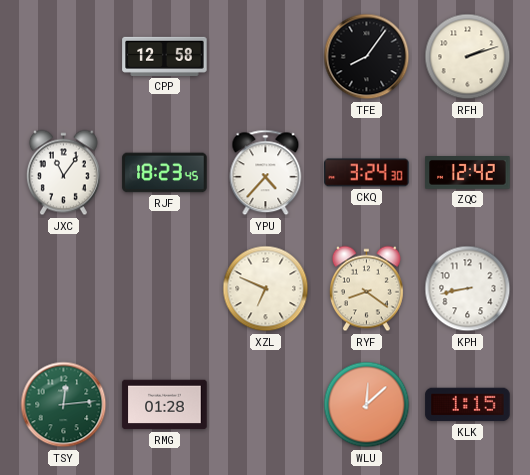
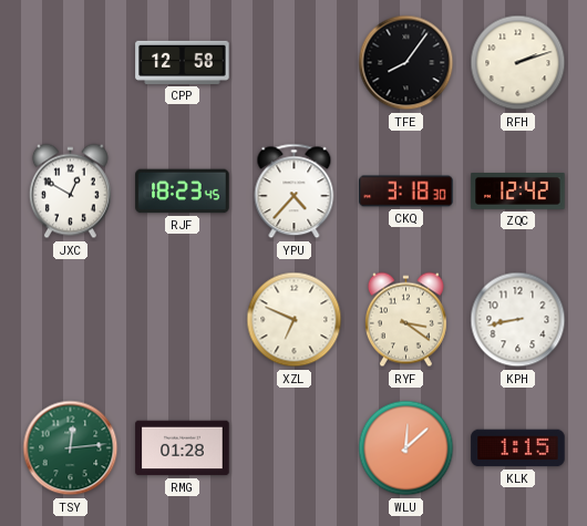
JXC: 11:06 -> 12:50
CKQ: 3:24 -> 3:18
RYF: 8:21 -> 3:21
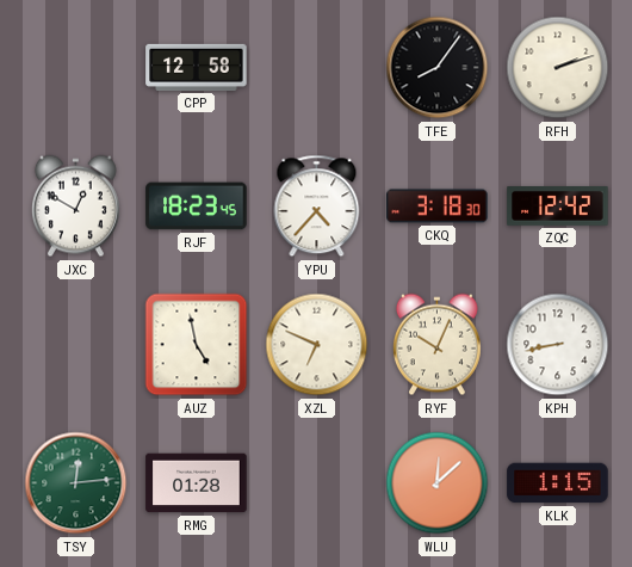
AUZ: none -> 4:58
RYF: 3:21 -> 10:04
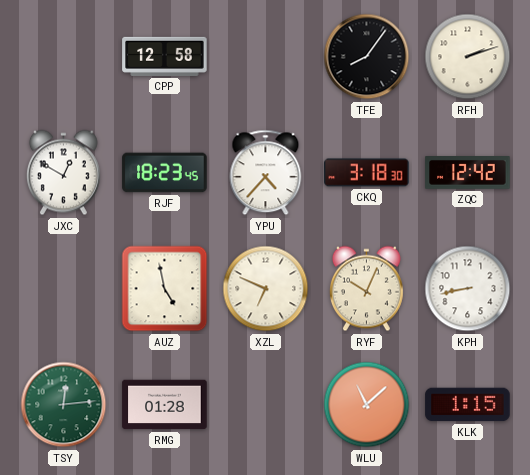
WLU: 12:08 -> 11:08
